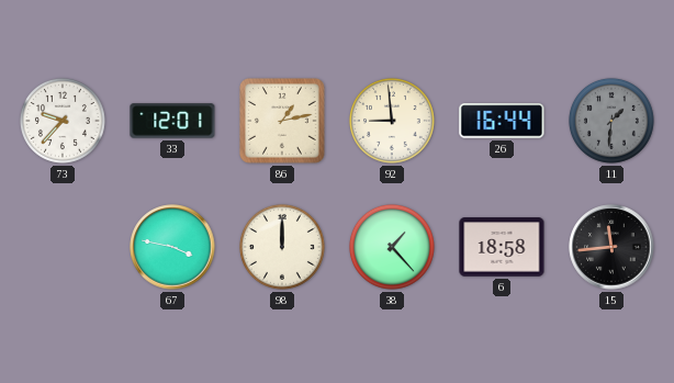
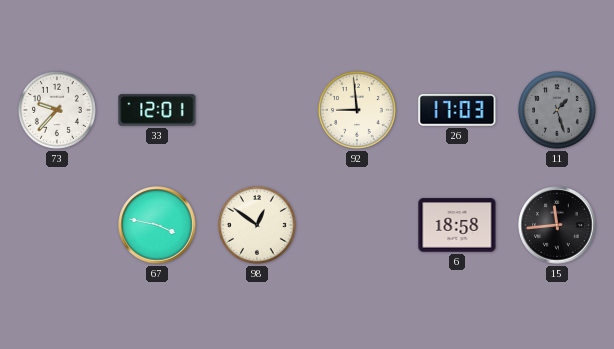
86: 1:13 -> none
26: 16:44 -> 17:03
11: 1:31 -> 1:27
98: 12:00 -> 12:51
38: 1:23 -> none
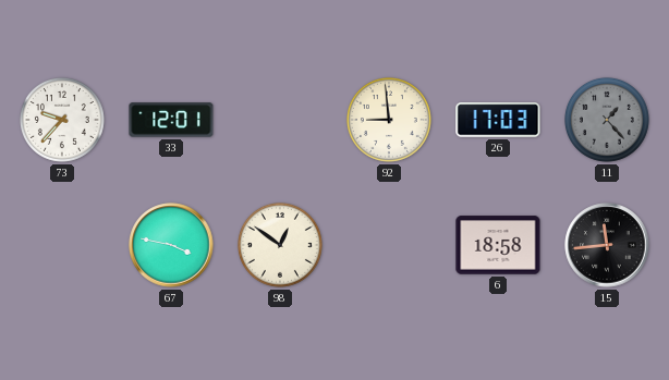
11: 1:27 -> 1:23
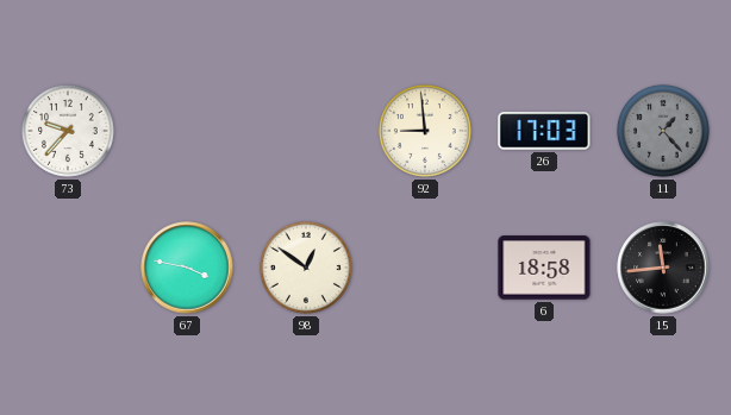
33: 12:01 -> none
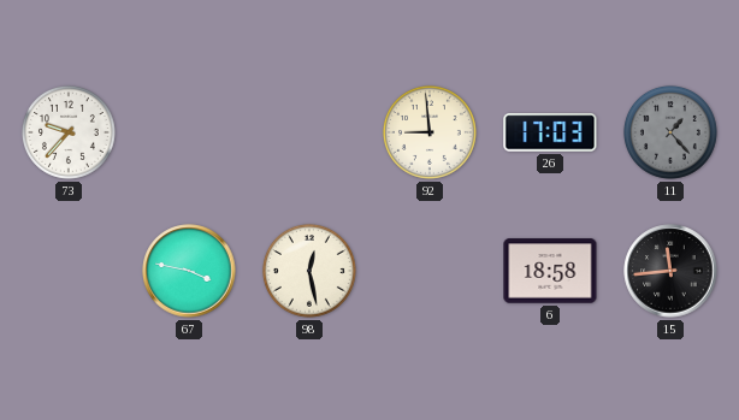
98: 12:51 -> 12:28
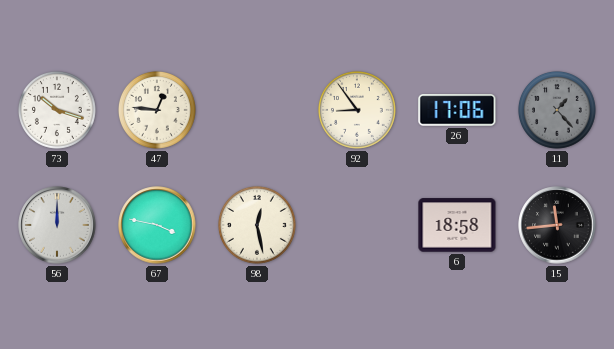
73: 9:37 -> 10:18
47: none -> 12:46
92: 8:59 -> 8:54
26: 17:03 -> 17:06
56: none -> 12:00
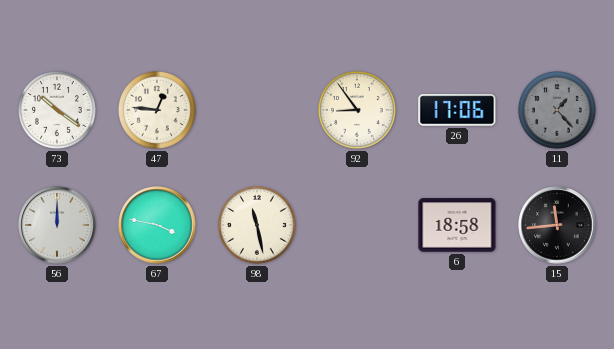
73: 10:18 -> 10:21
98: 12:28 -> 11:28
